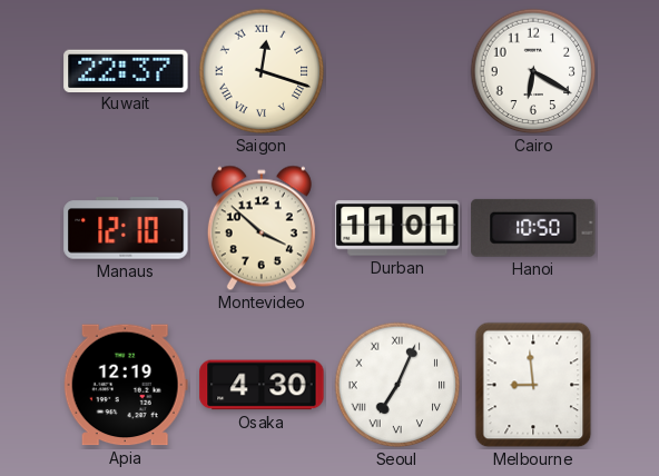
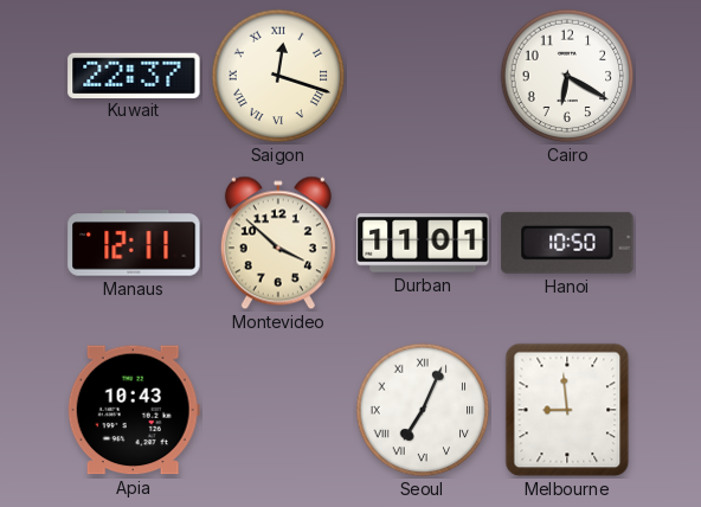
Manaus: 12:10 -> 12:11
Apia: 12:19 -> 10:43
Osaka: 4:30 -> none
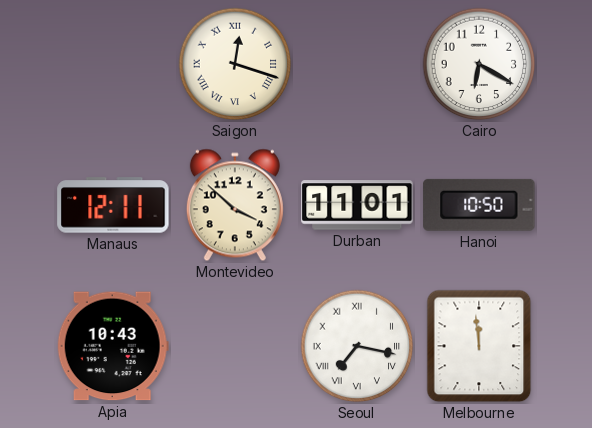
Kuwait: 22:37 -> none
Seoul: 7:04 -> 7:17
Melbourne: 8:59 -> 11:59
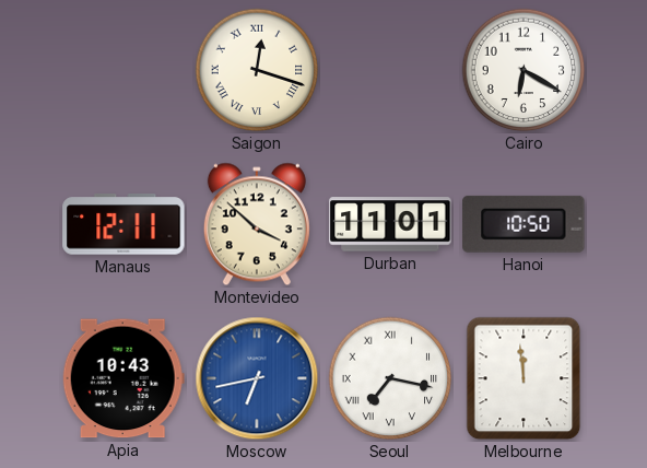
Moscow: none -> 6:43
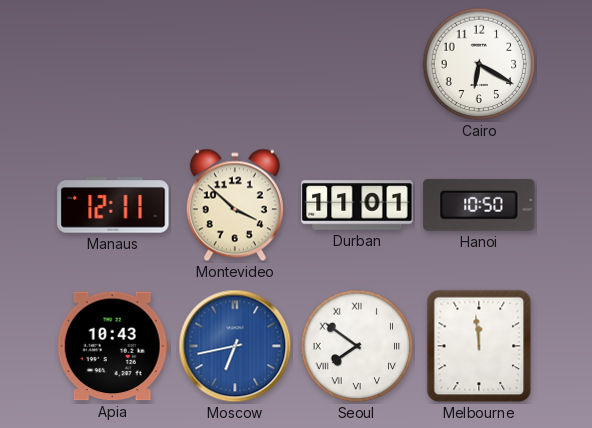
Saigon: 12:18 -> none
Seoul: 7:17 -> 7:51
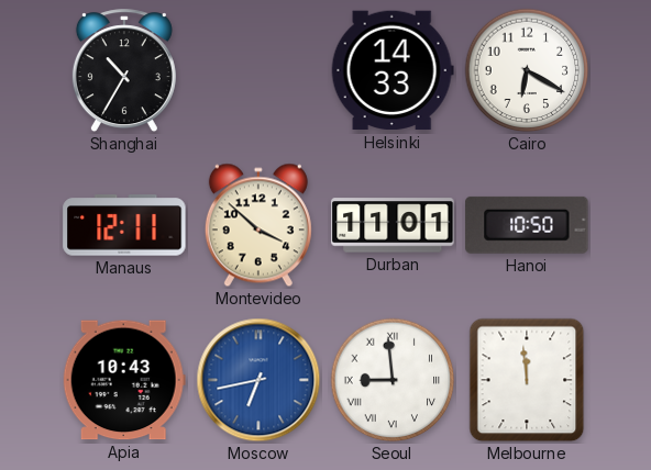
Shanghai: none -> 10:35
Helsinki: none -> 14:33
Seoul: 7:51 -> 8:59
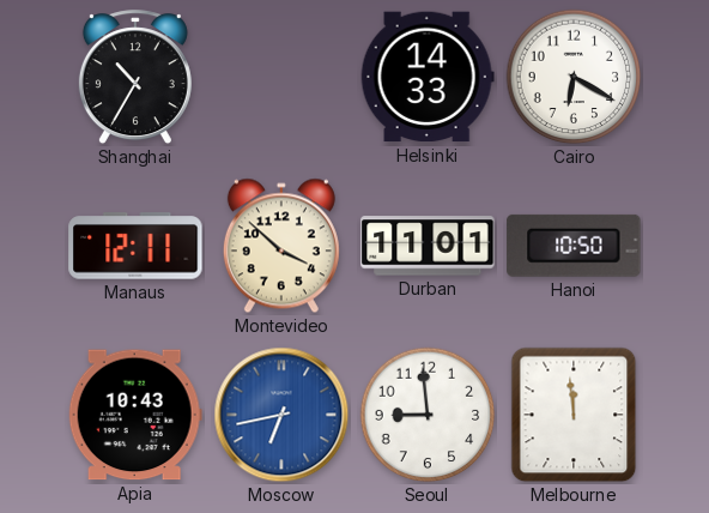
Seoul numerals: Roman -> Arabic
